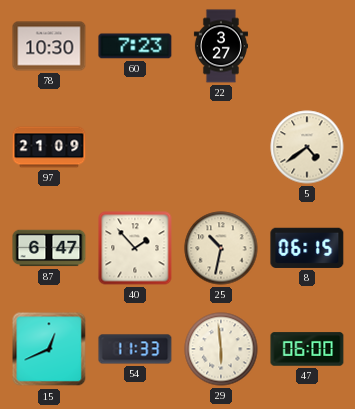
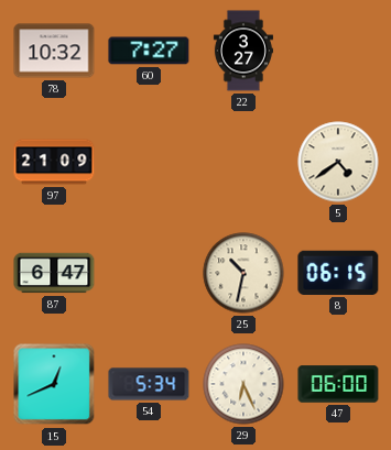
78: 10:30 -> 10:32
60: 7:23 -> 7:27
40: 1:53 -> none
54: 11:33 -> 5:34
29: 5:59 -> 6:26
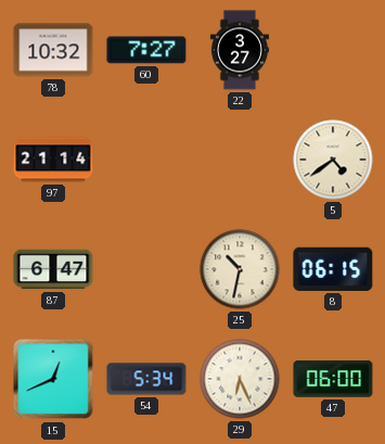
97: 21:09 -> 21:14
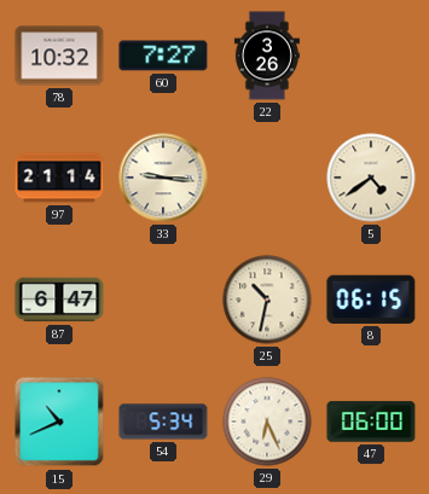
22: 3:27 -> 3:26
33: none -> 9:16
15: 12:41 -> 10:41
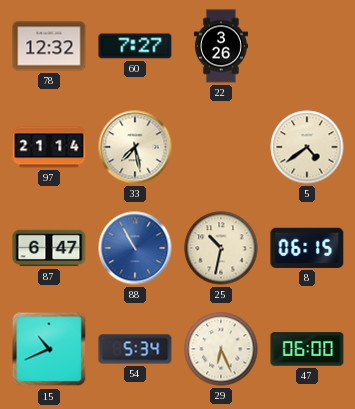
78: 10:32 -> 12:32
33: 9:16 -> 7:28
88: none -> 10:55
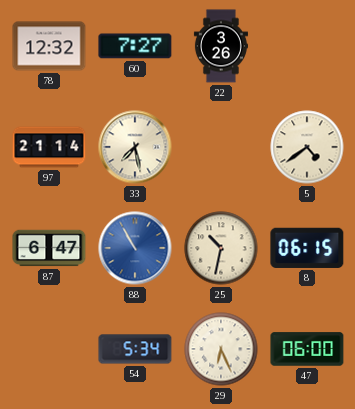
15: 10:41 -> none
